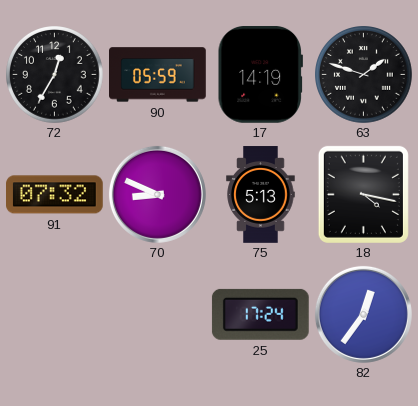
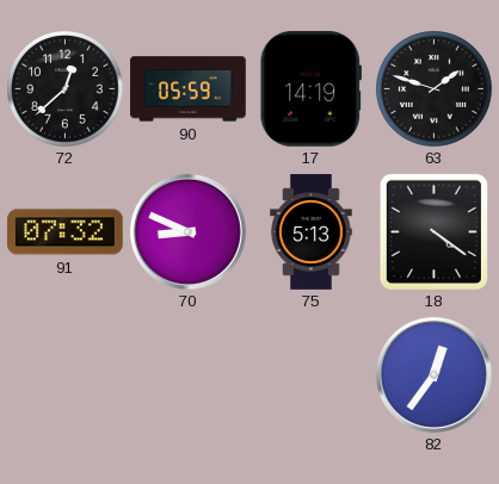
72: 12:35 -> 12:38
18: 4:17 -> 4:21
25: 17:24 -> none
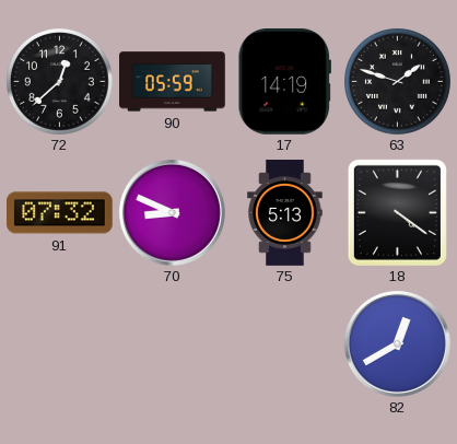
82: 12:36 -> 12:40
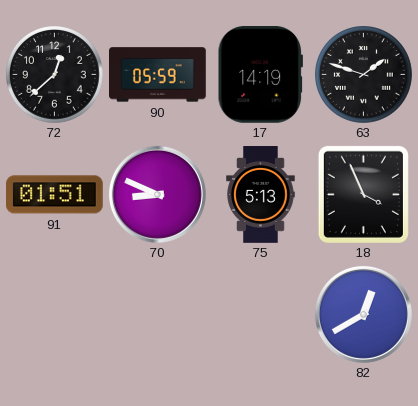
91: 07:32 -> 01:51
18: 4:21 -> 3:56
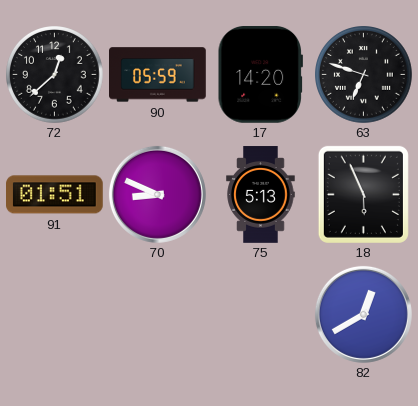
17: 14:19 -> 14:20
63: 1:48 -> 6:48
18: 3:56 -> 5:56
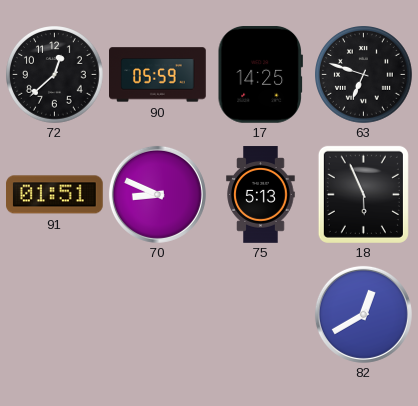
17: 14:20 -> 14:25
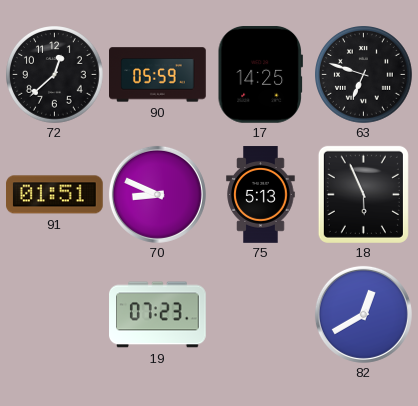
19: none -> 07:23
